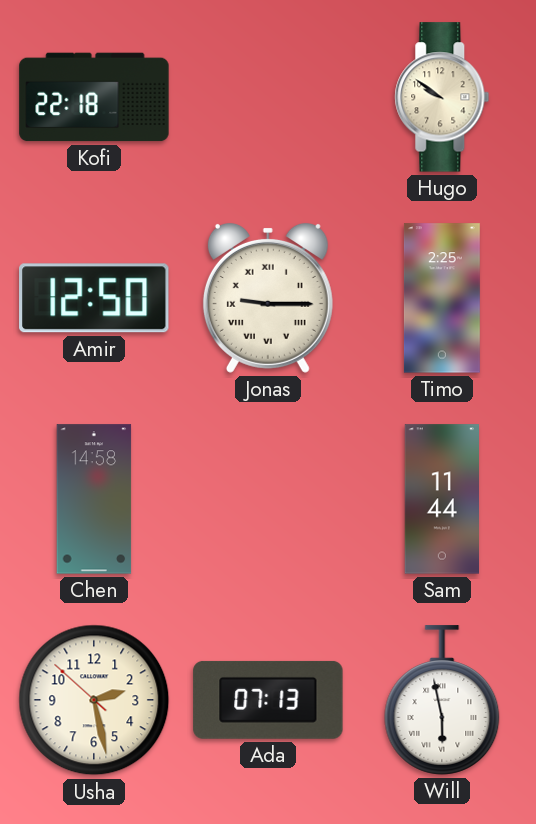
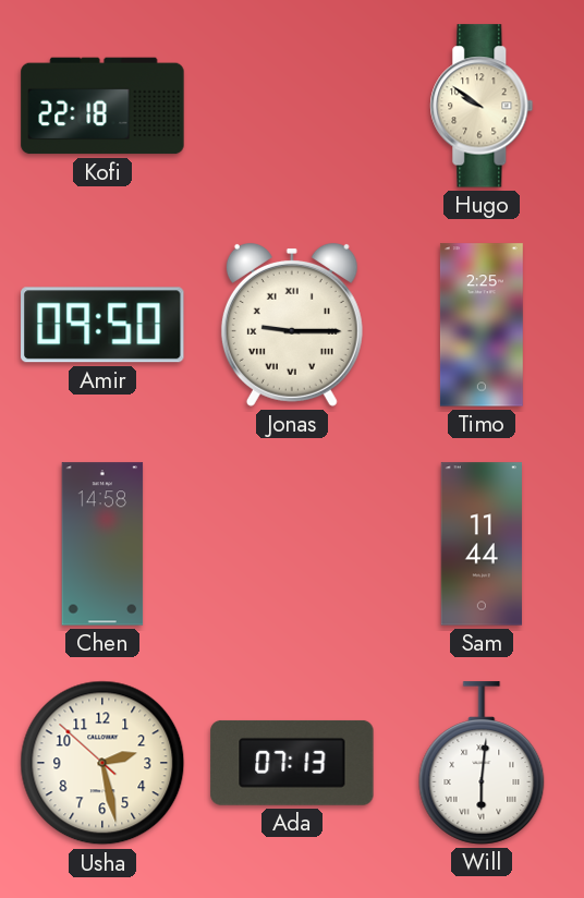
Amir: 12:50 -> 09:50
Will: 5:58 -> 6:01
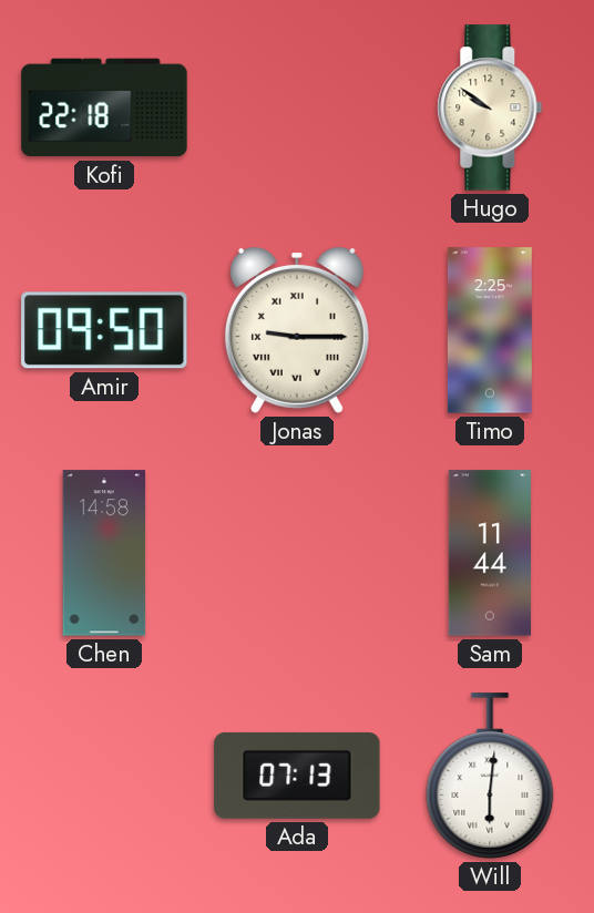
Usha: 2:27 -> none
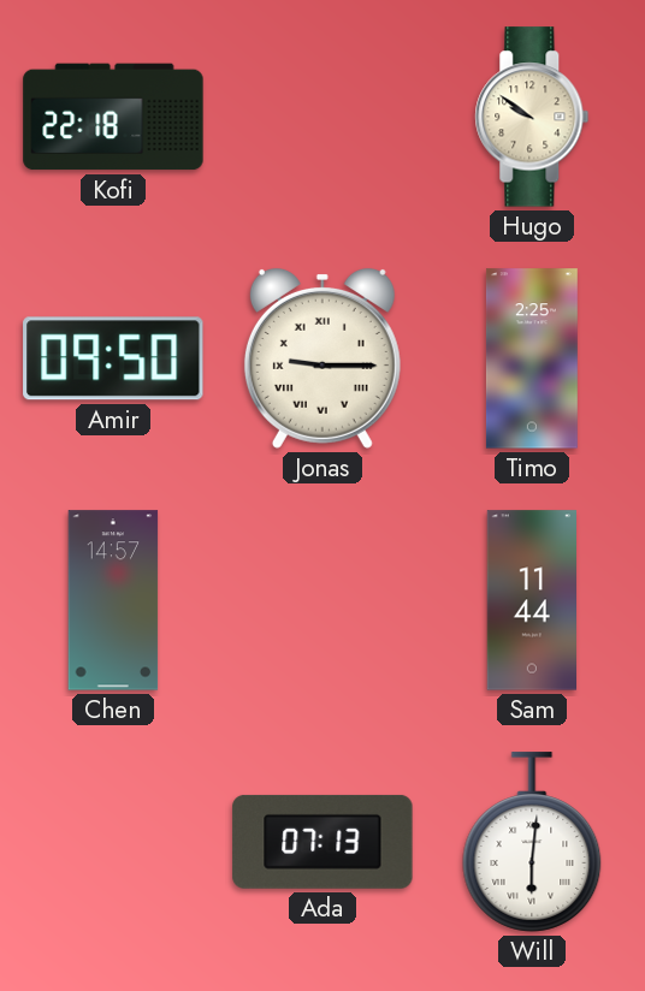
Chen: 14:58 -> 14:57
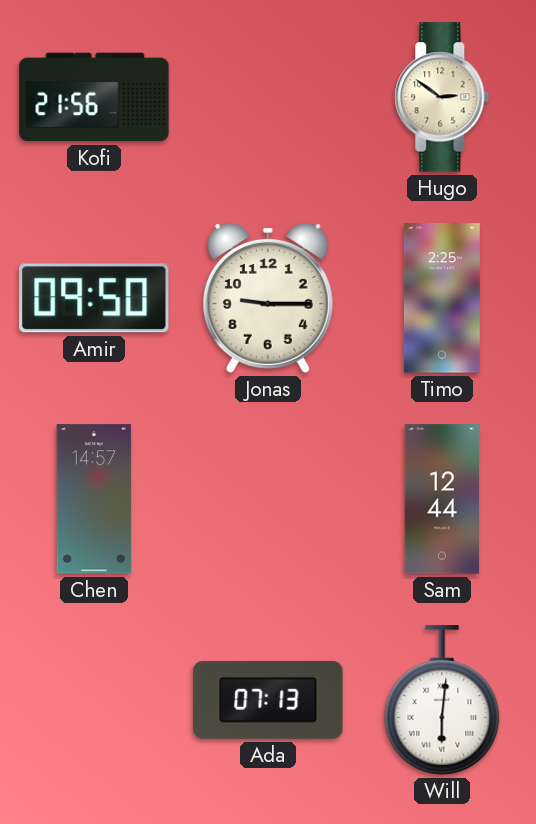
Kofi: 22:18 -> 21:56
Hugo: 9:51 -> 2:51
Jonas numerals: Roman -> Arabic
Sam: 11:44 -> 12:44
